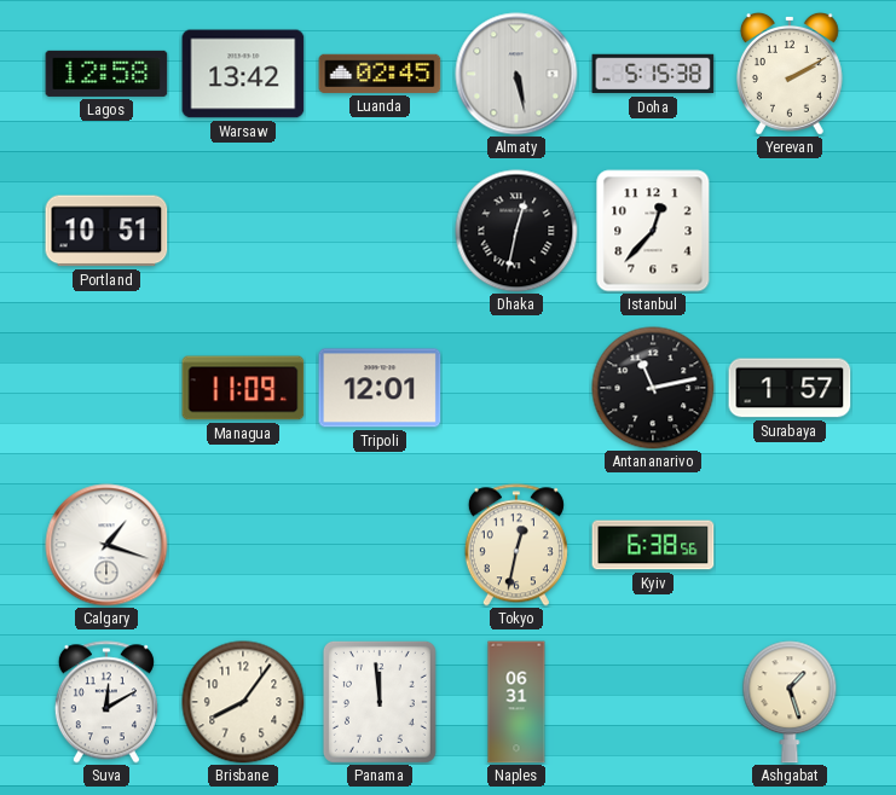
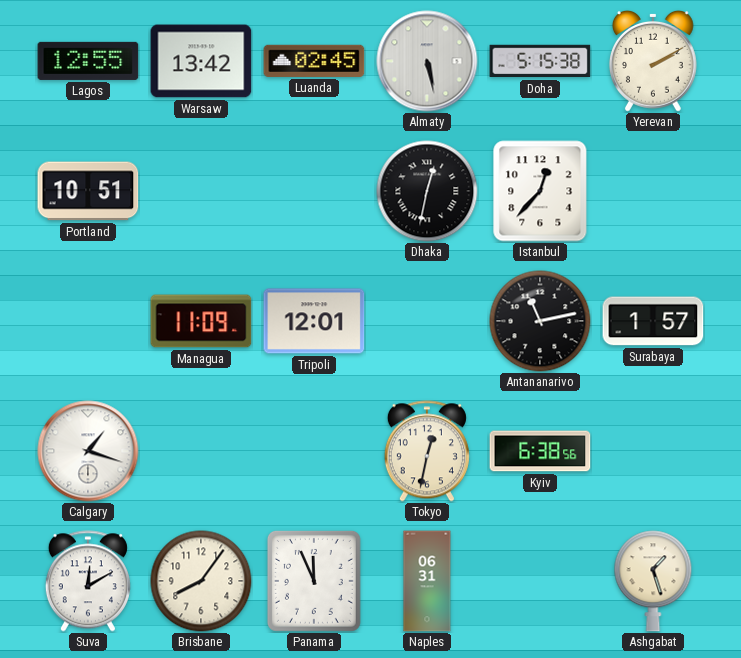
Lagos: 12:58 -> 12:55
Panama: 11:59 -> 11:56
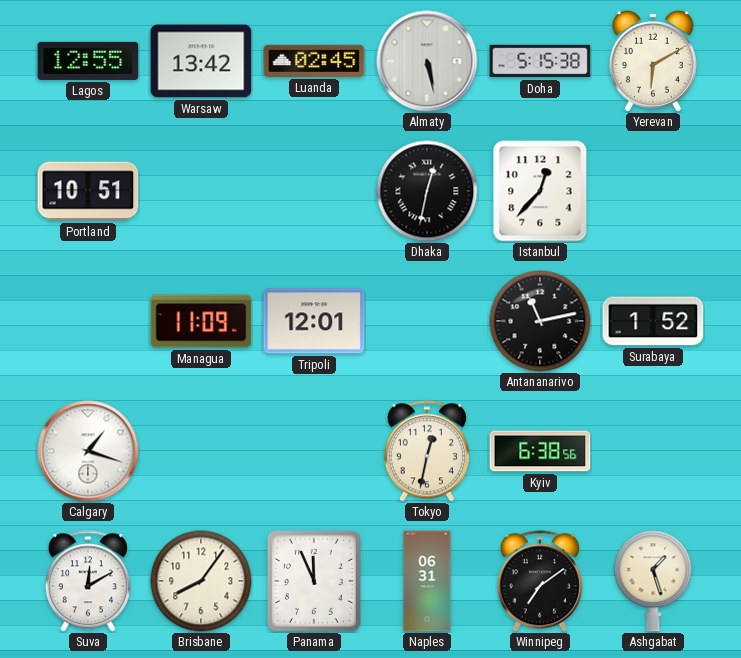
Yerevan: 2:10 -> 6:10
Surabaya: 1:57 -> 1:52
Winnipeg: none -> 7:09
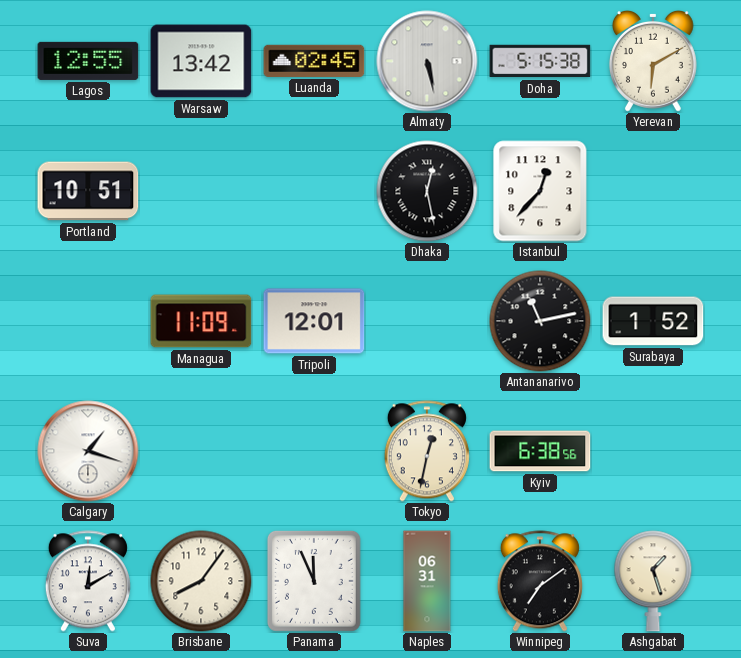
Dhaka: 12:32 -> 12:28
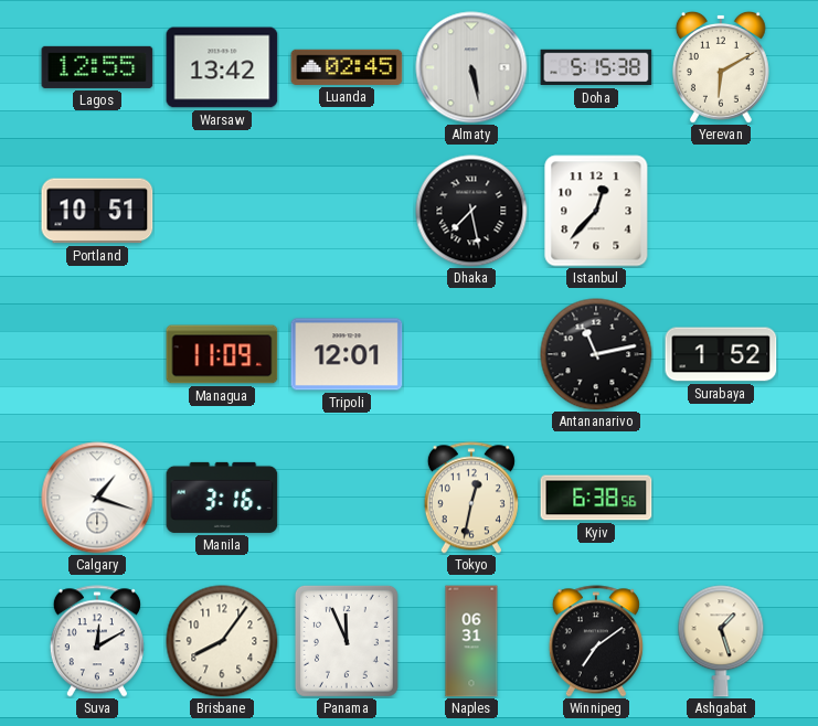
Dhaka: 12:28 -> 7:28
Manila: none -> 3:16
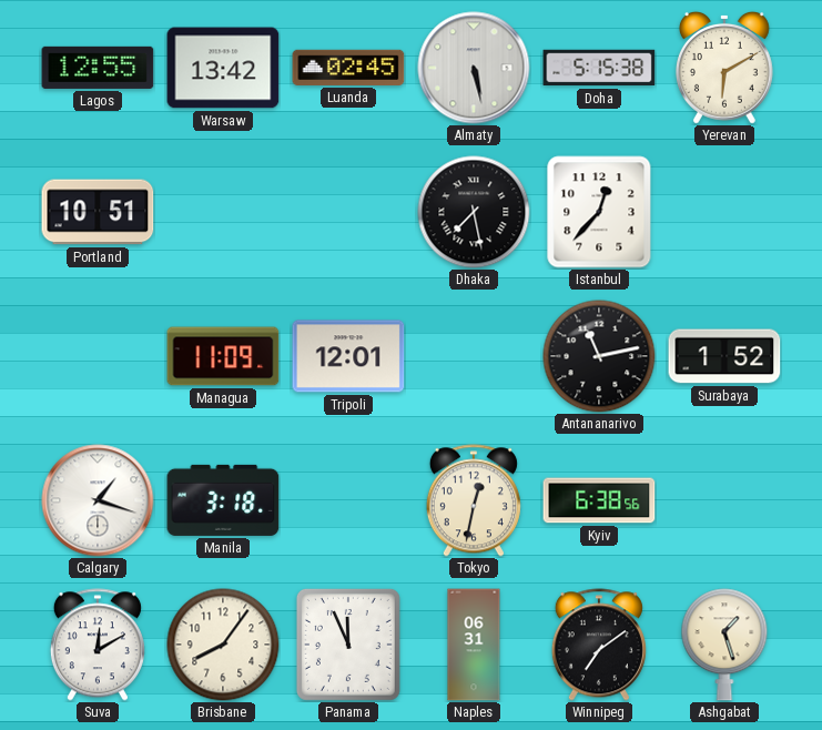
Manila: 3:16 -> 3:18
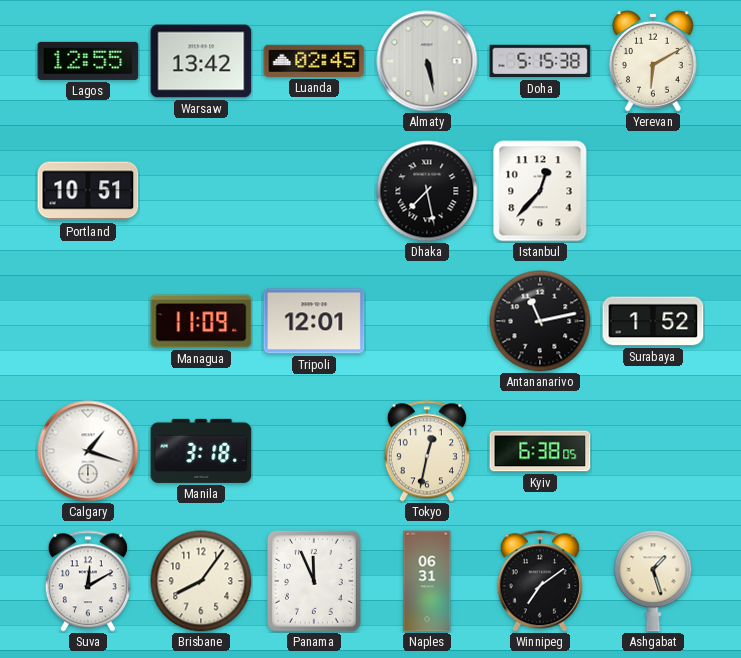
Kyiv: 6:38:56 -> 6:38:05
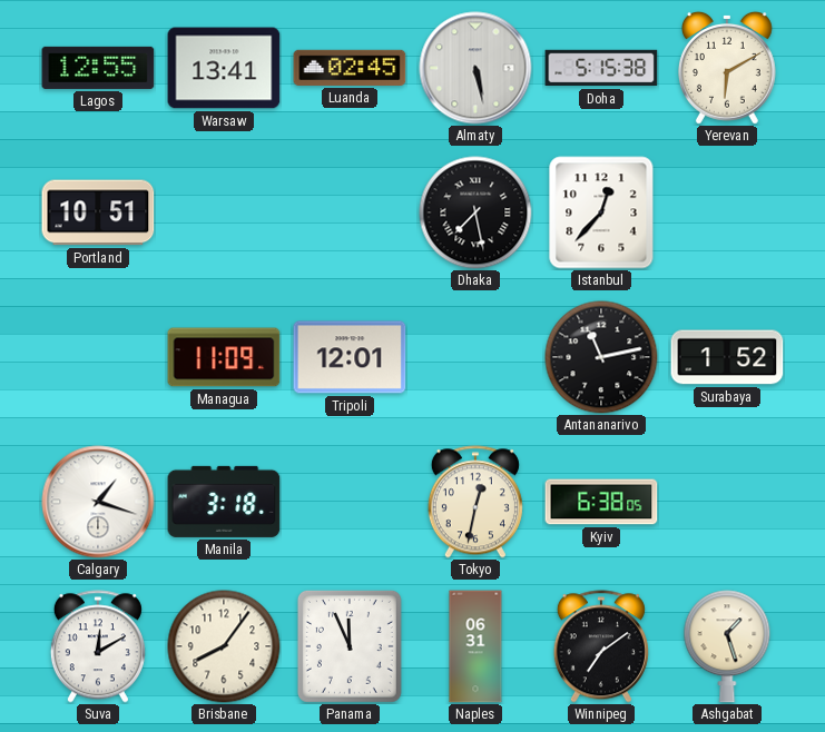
Warsaw: 13:42 -> 13:41
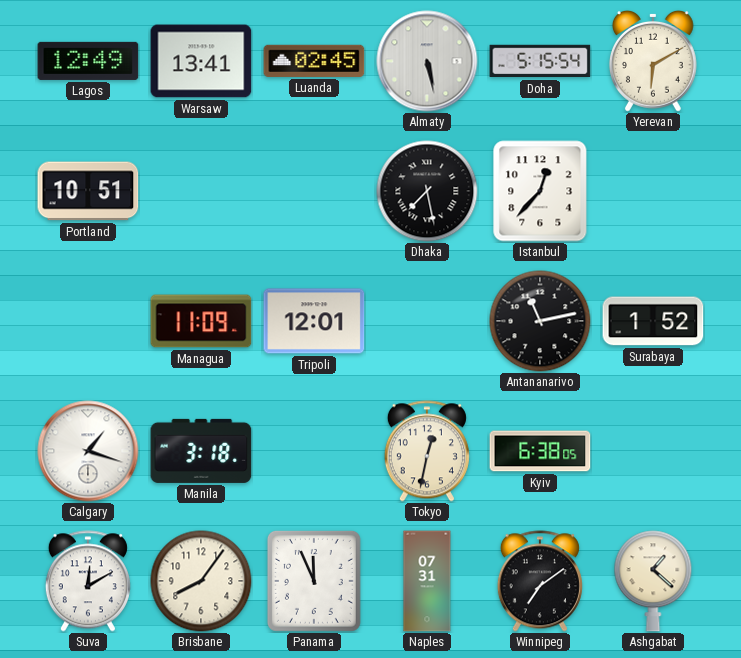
Lagos: 12:55 -> 12:49
Doha: 5:15:38 -> 5:15:54
Naples: 06:31 -> 07:31
Ashgabat: 1:27 -> 1:22
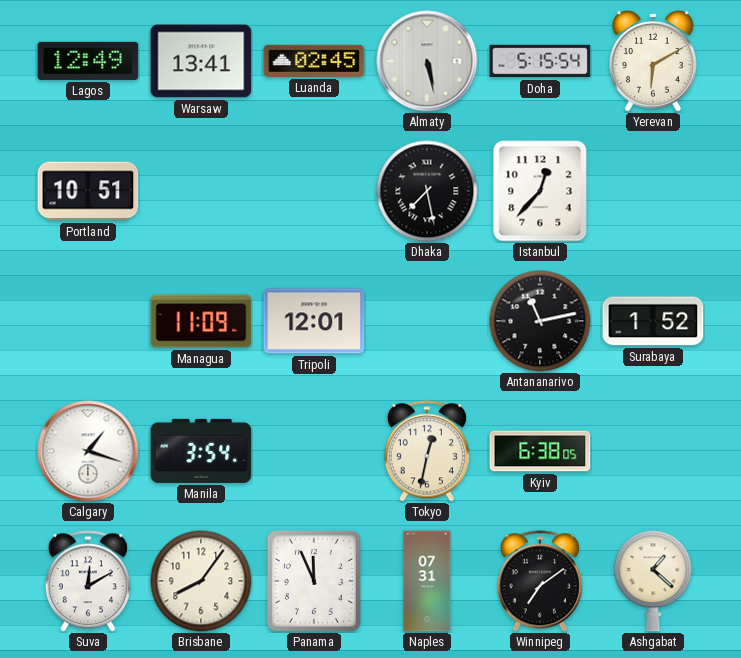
Manila: 3:18 -> 3:54
